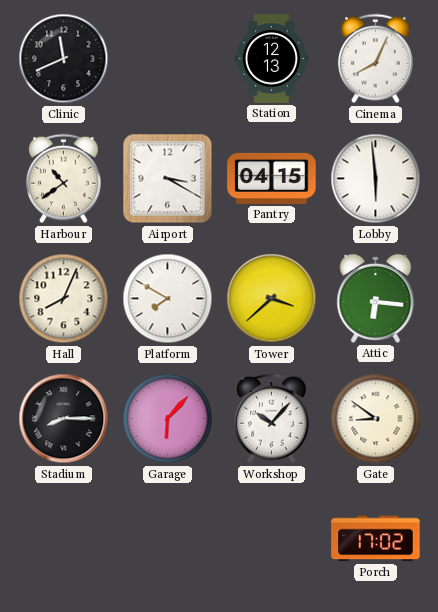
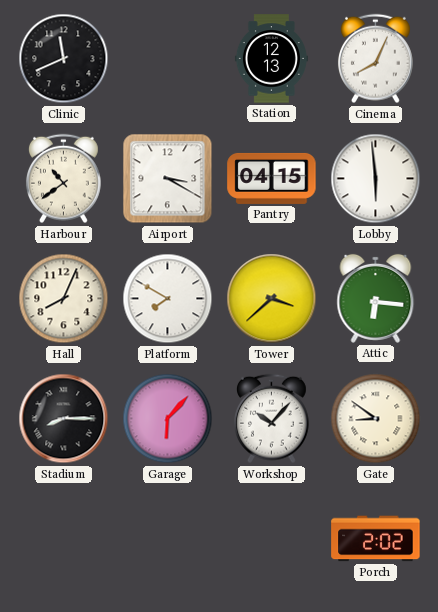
Porch: 17:02 -> 2:02
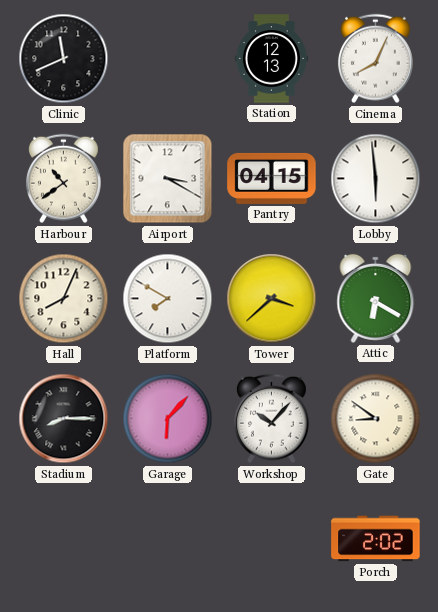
Attic: 6:16 -> 6:20
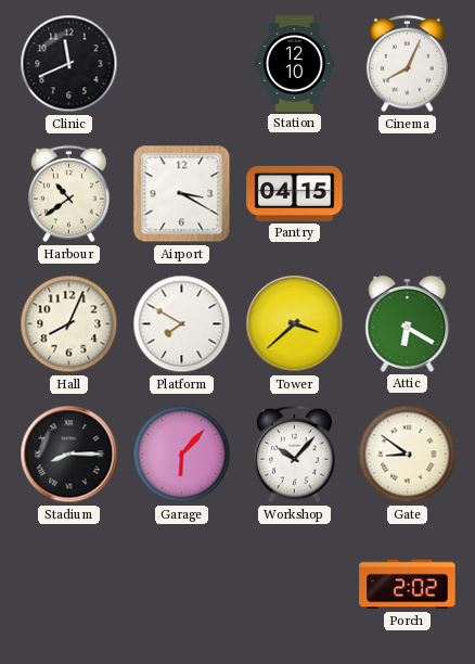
Station: 12:13 -> 12:10
Lobby: 5:59 -> none
